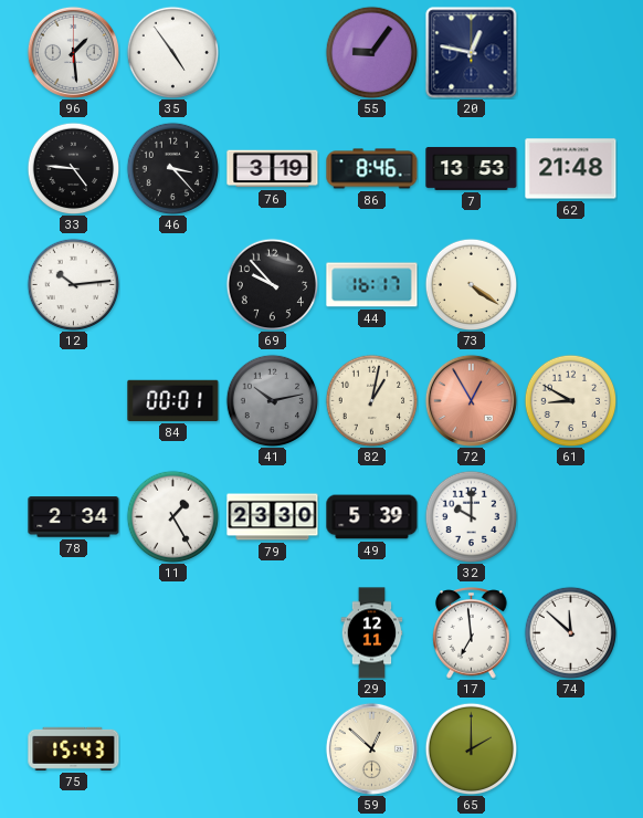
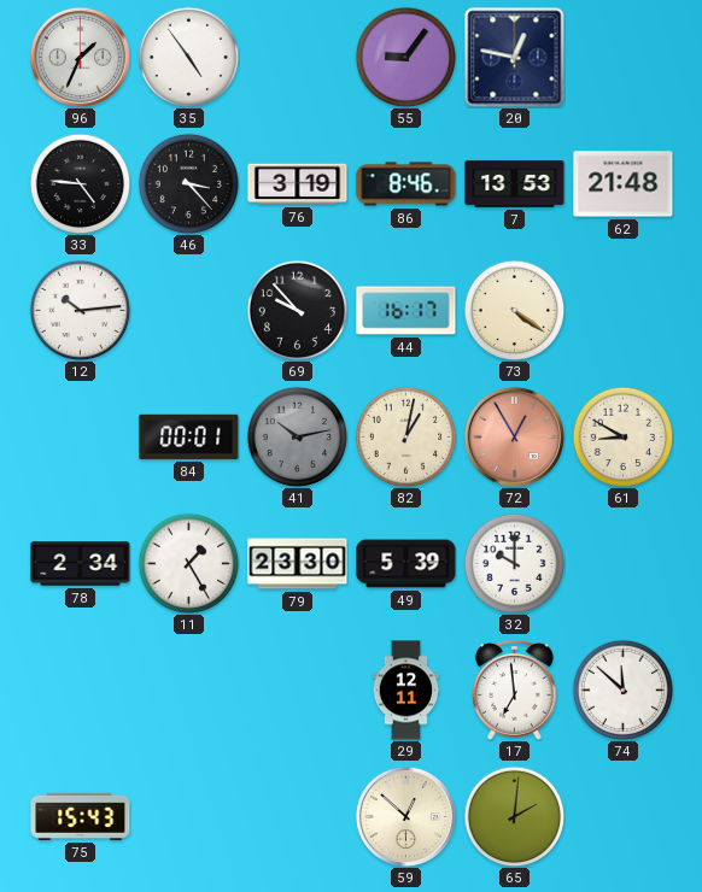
96: 1:29 -> 1:34
65: 2:00 -> 2:01
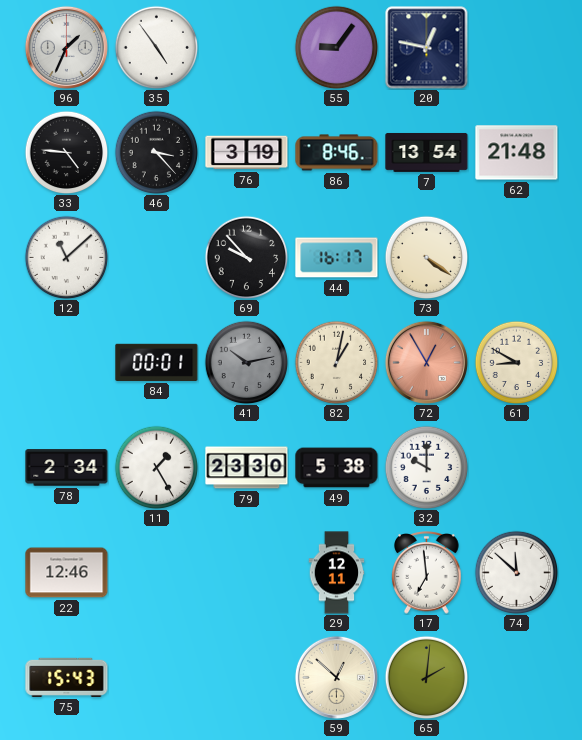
7: 13:53 -> 13:54
12: 10:14 -> 11:08
49: 5:39 -> 5:38
22: none -> 12:46
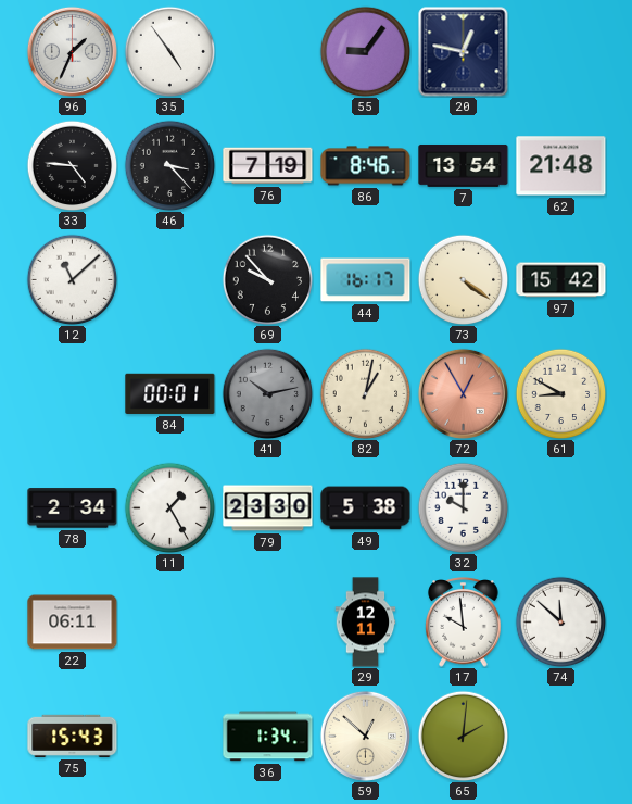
76: 3:19 -> 7:19
97: none -> 15:42
22: 12:46 -> 06:11
17: 6:59 -> 9:59
36: none -> 1:34
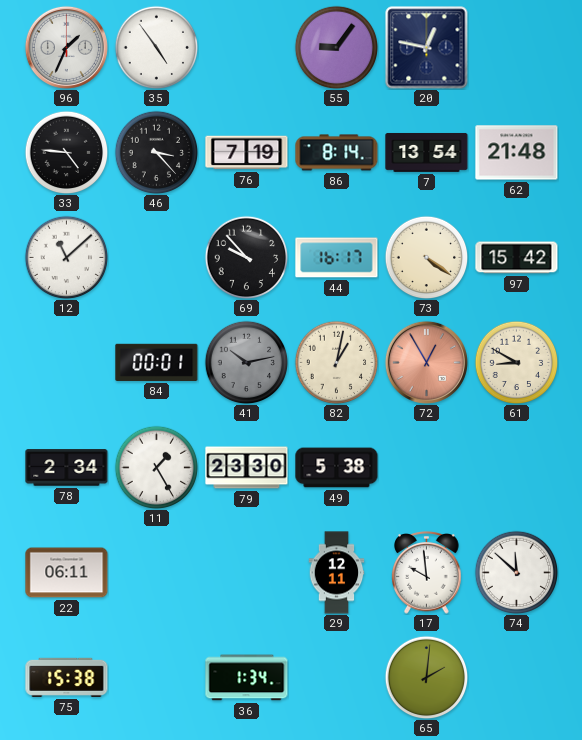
86: 8:46 -> 8:14
32: 10:00 -> none
75: 15:43 -> 15:38
59: 12:52 -> none
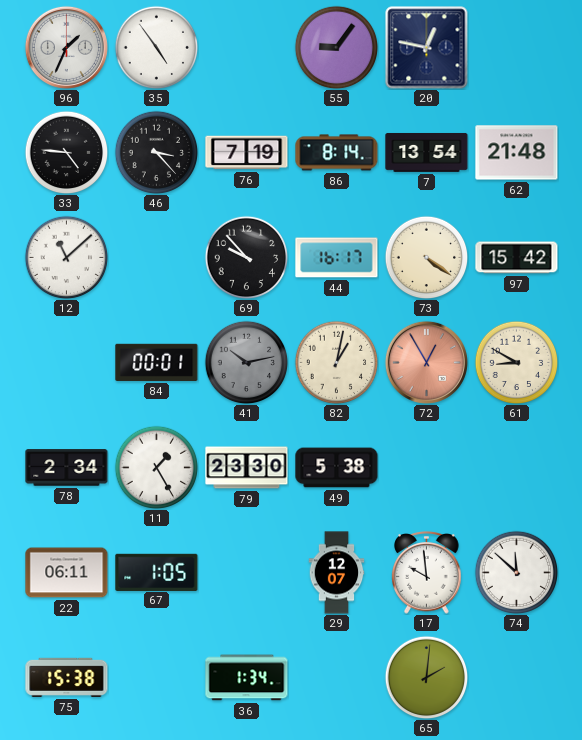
67: none -> 1:05
29: 12:11 -> 12:07
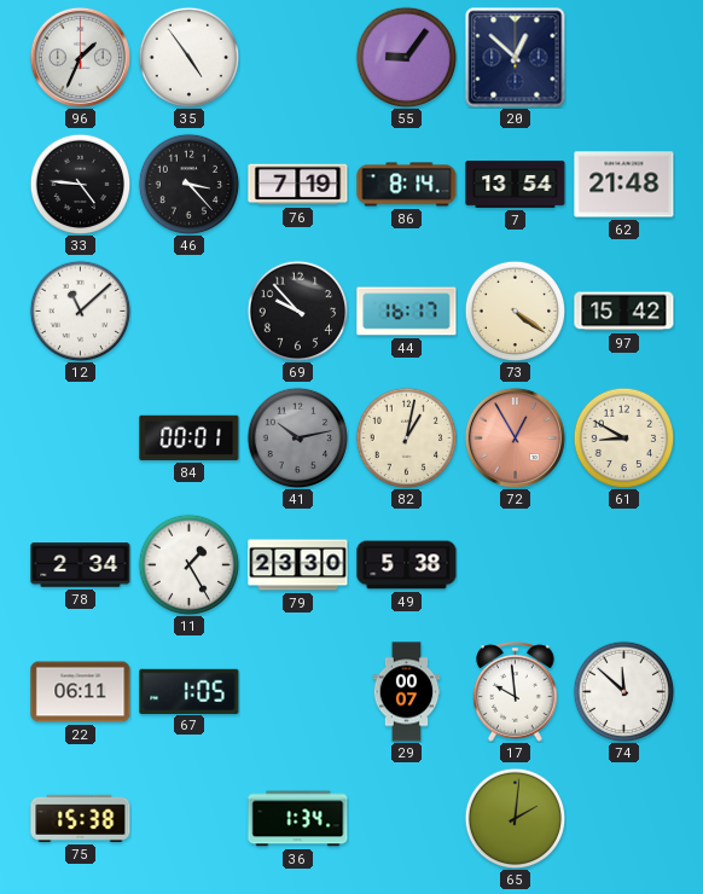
20: 12:47 -> 12:52
29: 12:07 -> 00:07
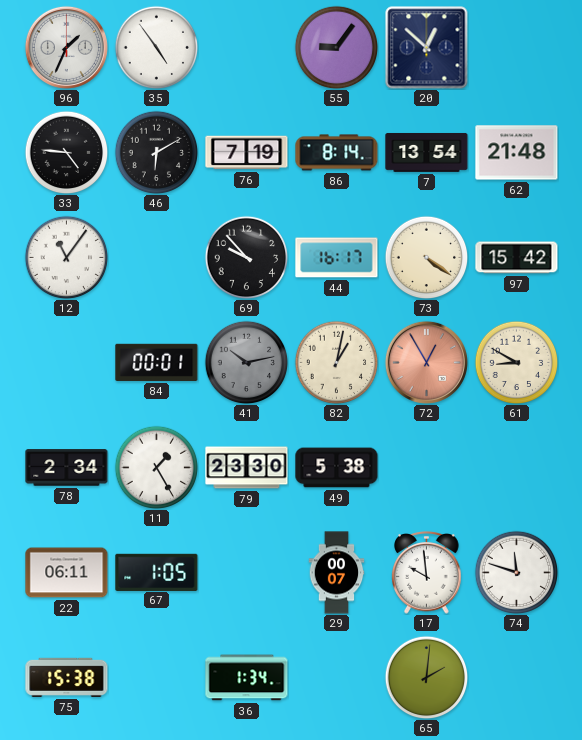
46: 3:23 -> 6:10
12: 11:08 -> 11:06
74: 11:52 -> 11:48
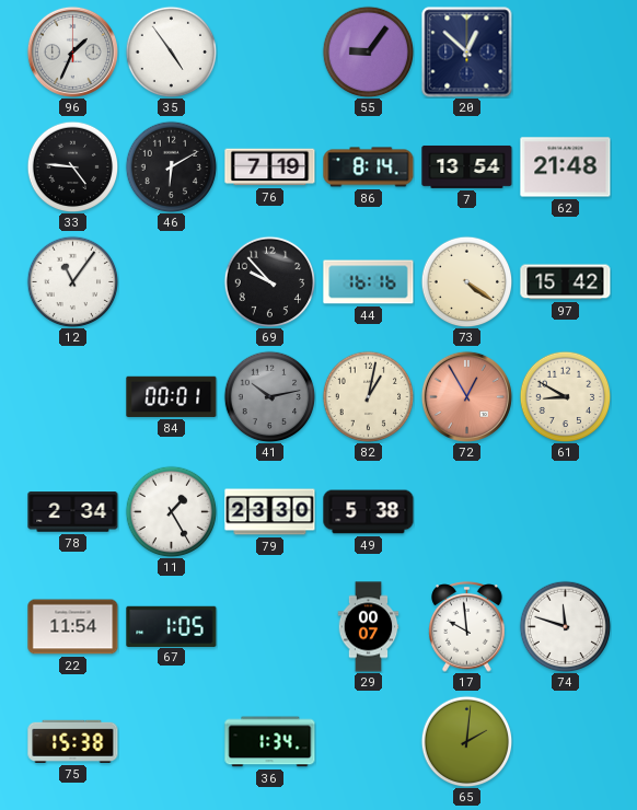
44: 16:17 -> 16:16
22: 06:11 -> 11:54
